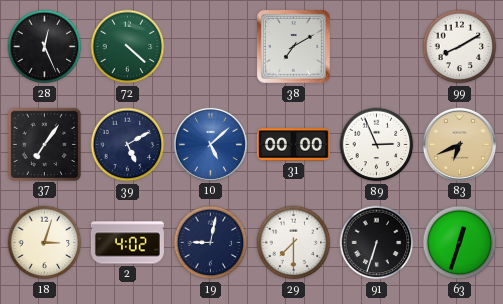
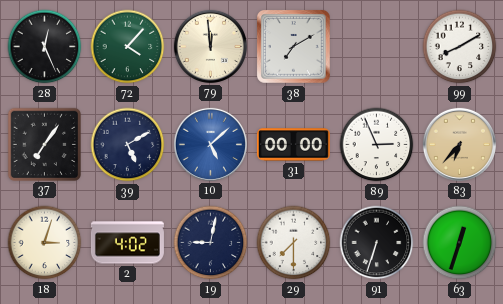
72: 4:22 -> 4:07
79: none -> 11:59
83: 6:41 -> 6:37
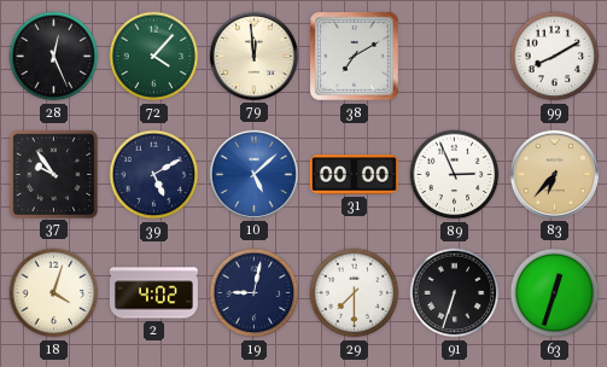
37: 7:06 -> 9:54
18: 3:03 -> 4:03
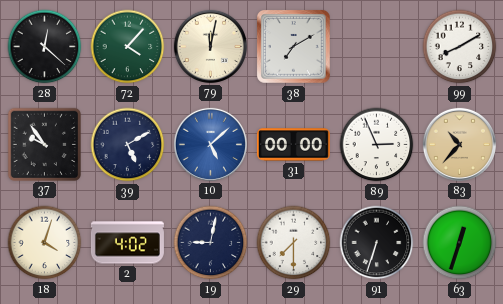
28: 12:26 -> 12:22
79: 11:59 -> 12:02
83: 6:37 -> 10:37
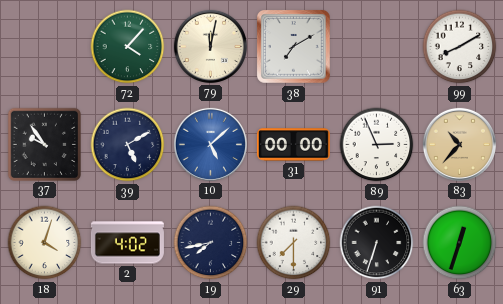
28: 12:22 -> none
19: 9:02 -> 7:43
